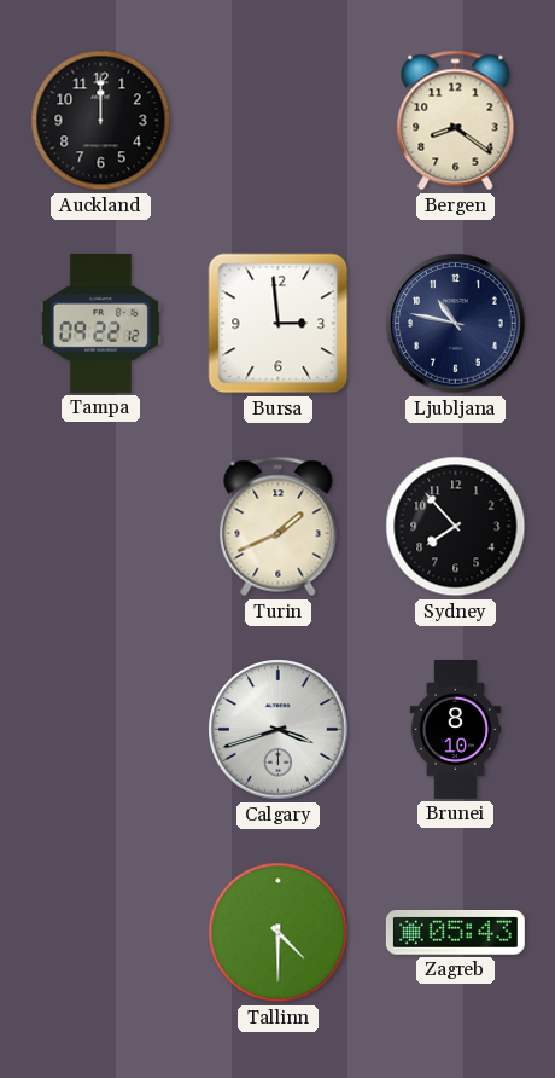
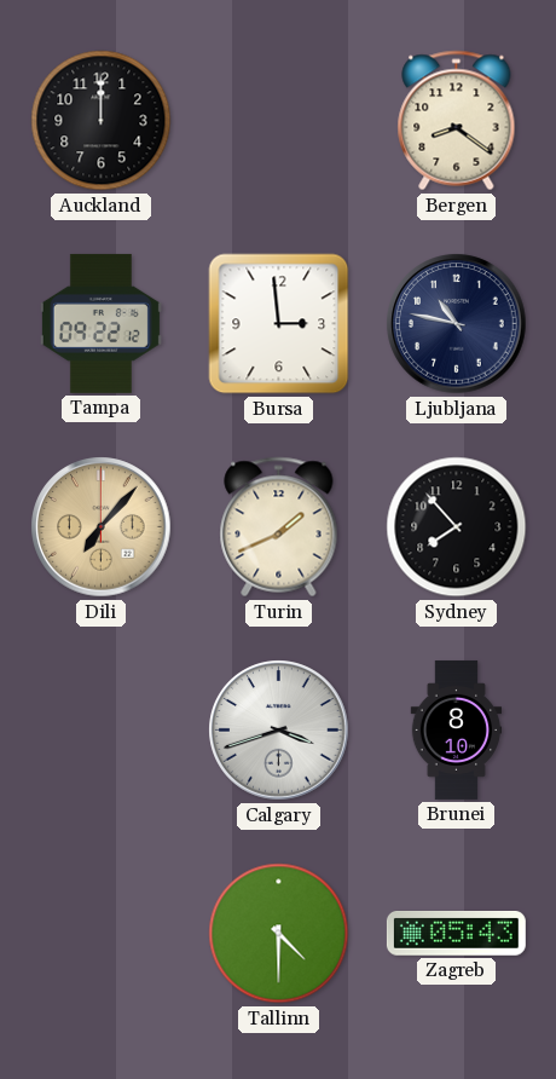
Dili: none -> 7:07
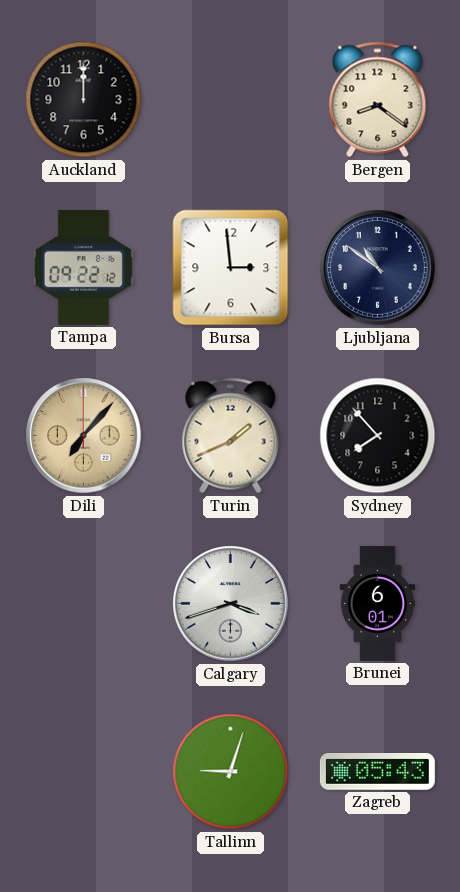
Ljubljana: 10:47 -> 10:51
Brunei: 8:10 -> 6:01
Tallinn: 4:30 -> 9:03
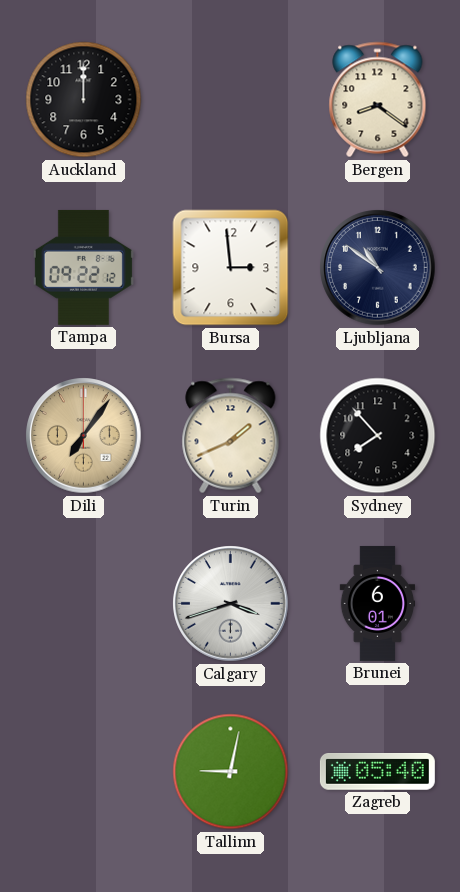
Dili: 7:07 -> 7:06
Tallinn: 9:03 -> 9:02
Zagreb: 05:43 -> 05:40
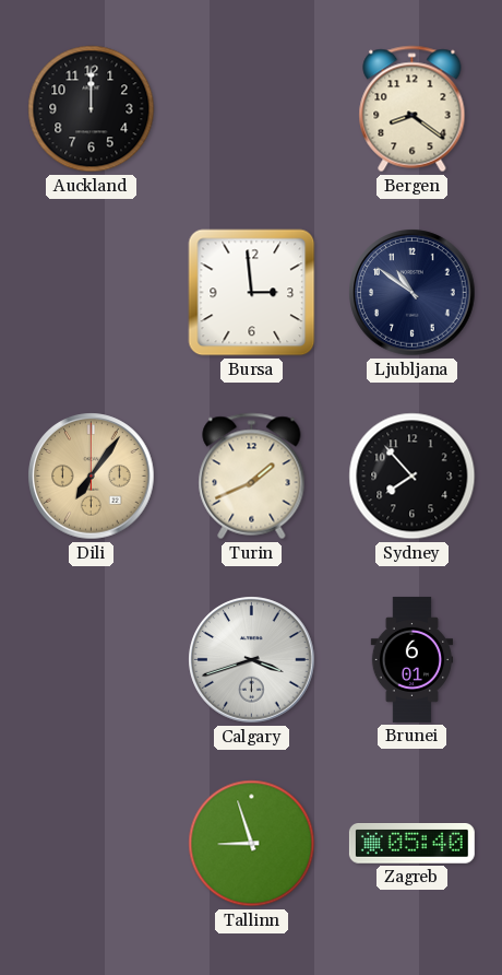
Tampa: 09:22 -> none
Tallinn: 9:02 -> 8:57
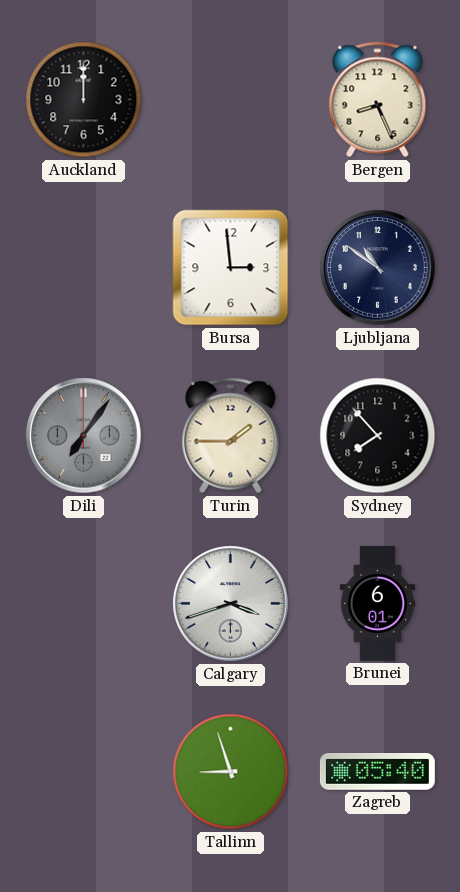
Bergen: 8:21 -> 8:26
Dili dial: champagne -> grey
Turin: 1:41 -> 1:45
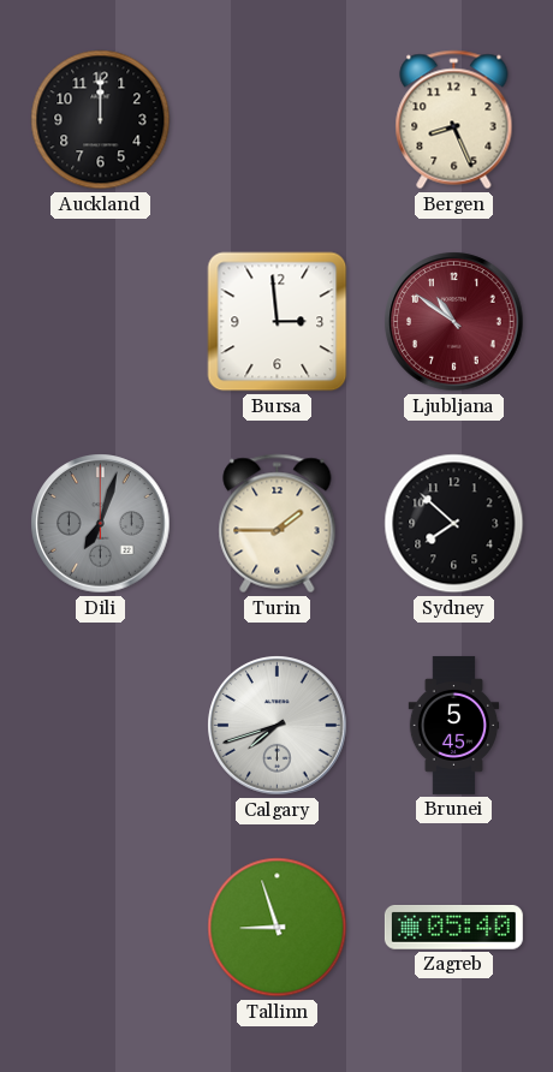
Ljubljana dial: navy -> burgundy
Dili: 7:06 -> 7:03
Sydney: 7:53 -> 7:52
Calgary: 3:42 -> 7:42
Brunei: 6:01 -> 5:45
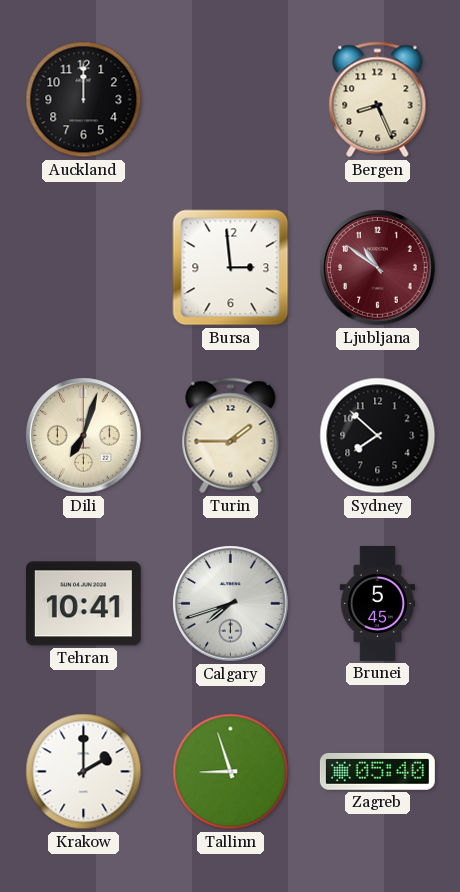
Dili dial: grey -> cream
Tehran: none -> 10:41
Krakow: none -> 2:00
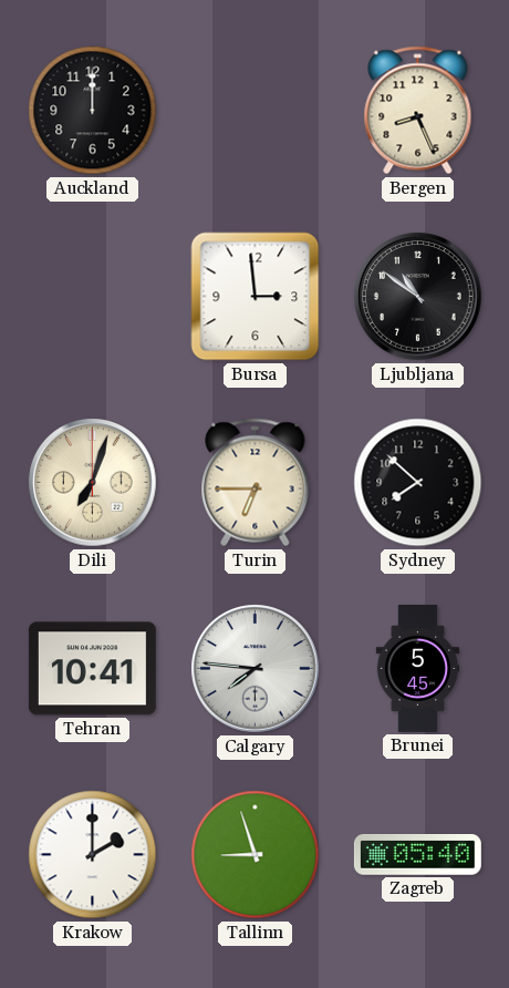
Ljubljana dial: burgundy -> black
Turin: 1:45 -> 6:45
Calgary: 7:42 -> 7:46
